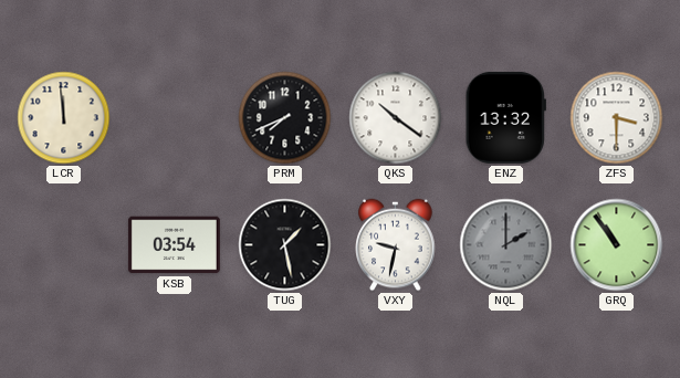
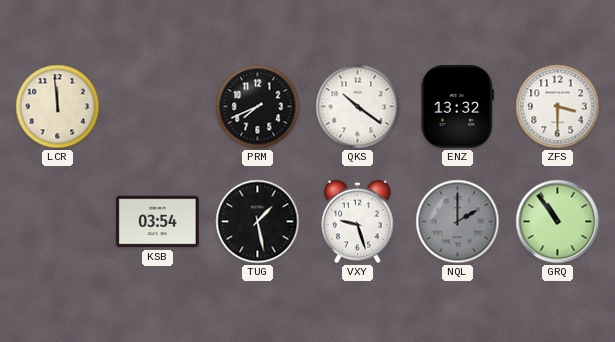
VXY: 9:32 -> 9:27
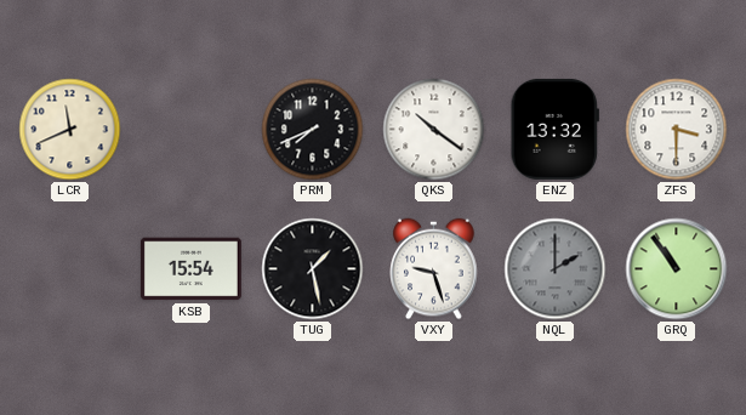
LCR: 11:59 -> 11:41
KSB: 03:54 -> 15:54
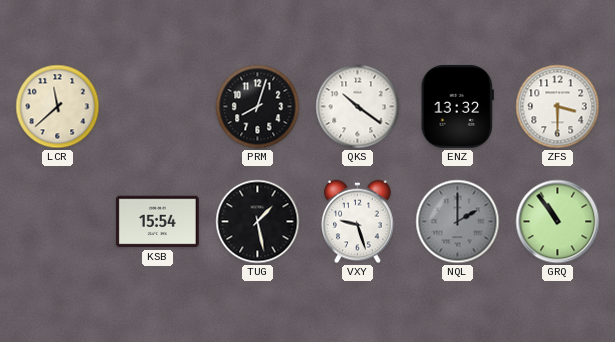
LCR: 11:41 -> 11:38
PRM: 7:41 -> 8:03
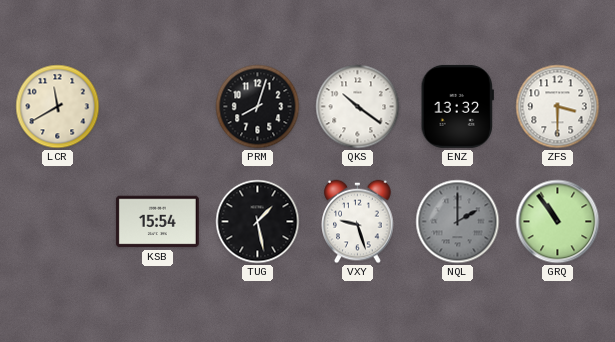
LCR: 11:38 -> 11:40
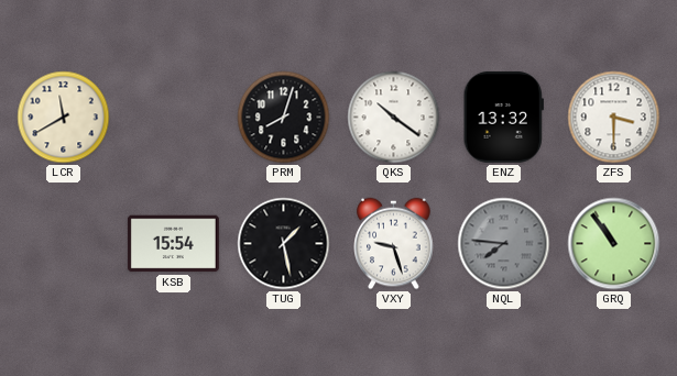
NQL: 2:00 -> 7:46
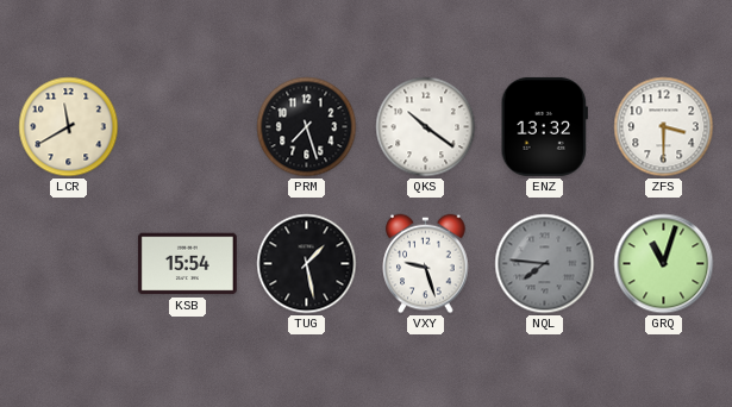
PRM: 8:03 -> 7:27
GRQ: 10:54 -> 11:03
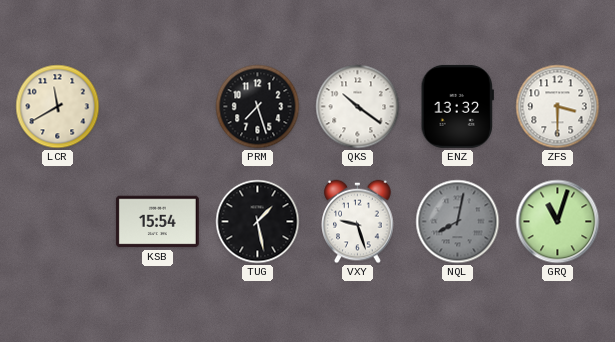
NQL: 7:46 -> 8:02
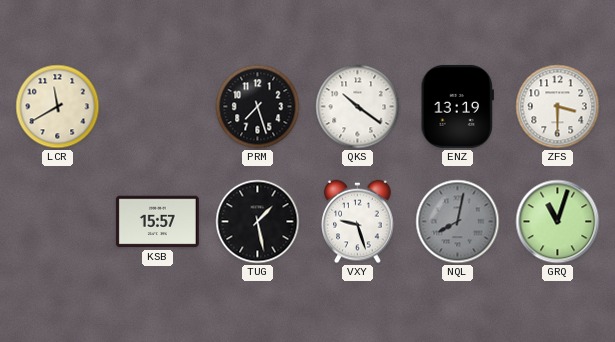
ENZ: 13:32 -> 13:19
KSB: 15:54 -> 15:57
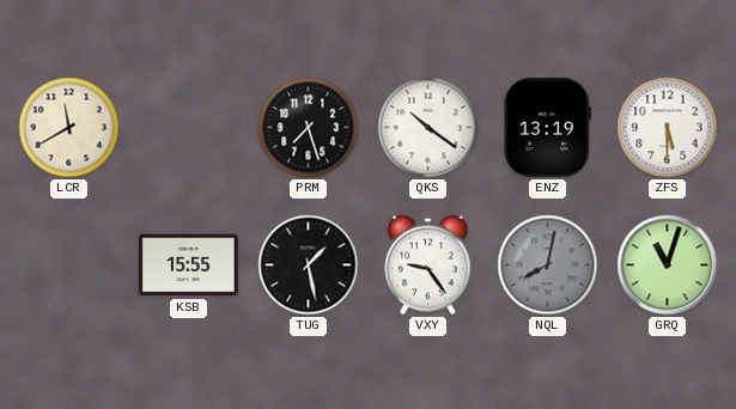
ZFS: 3:30 -> 5:30
KSB: 15:57 -> 15:55
VXY: 9:27 -> 9:24
